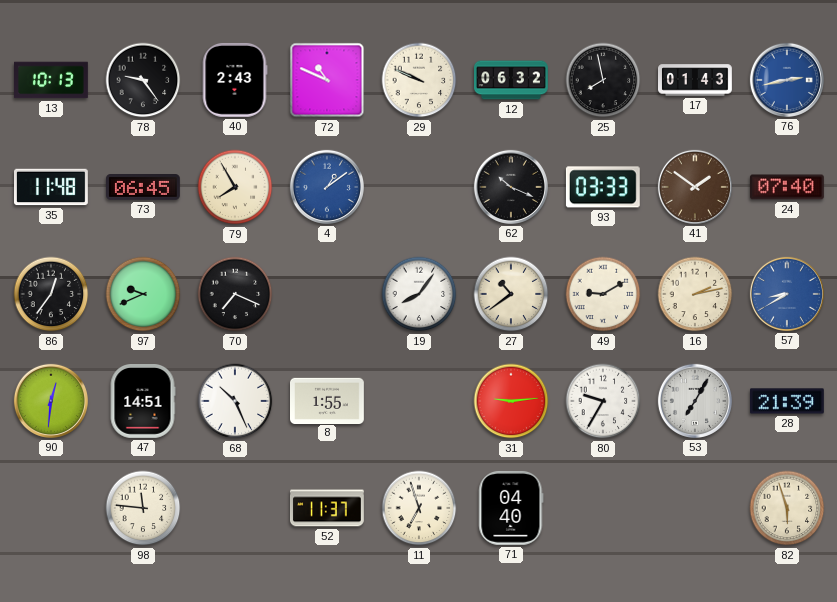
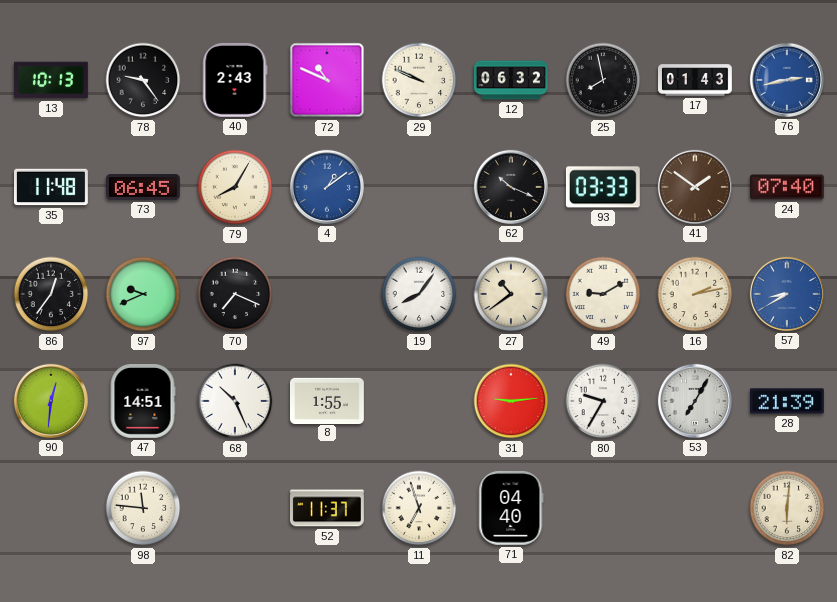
79: 7:55 -> 8:05
82: 5:57 -> 6:01
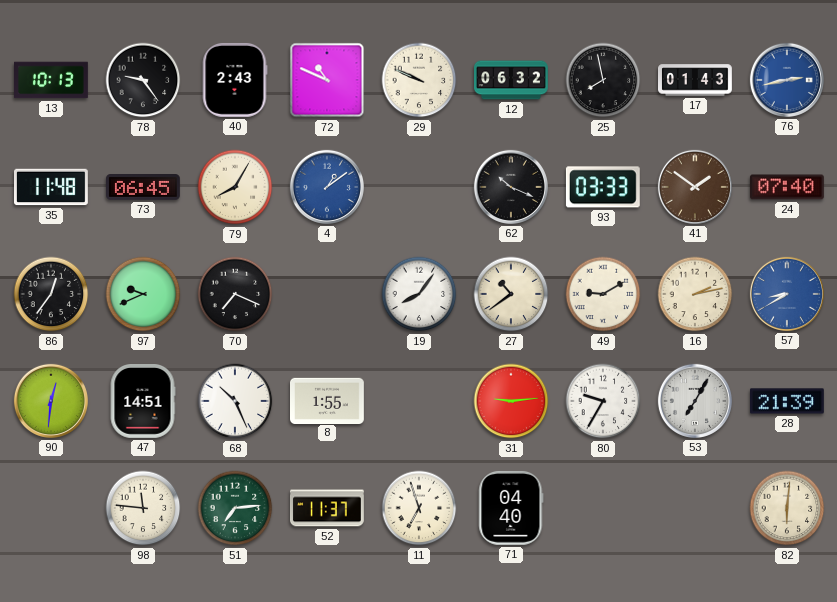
51: none -> 7:14
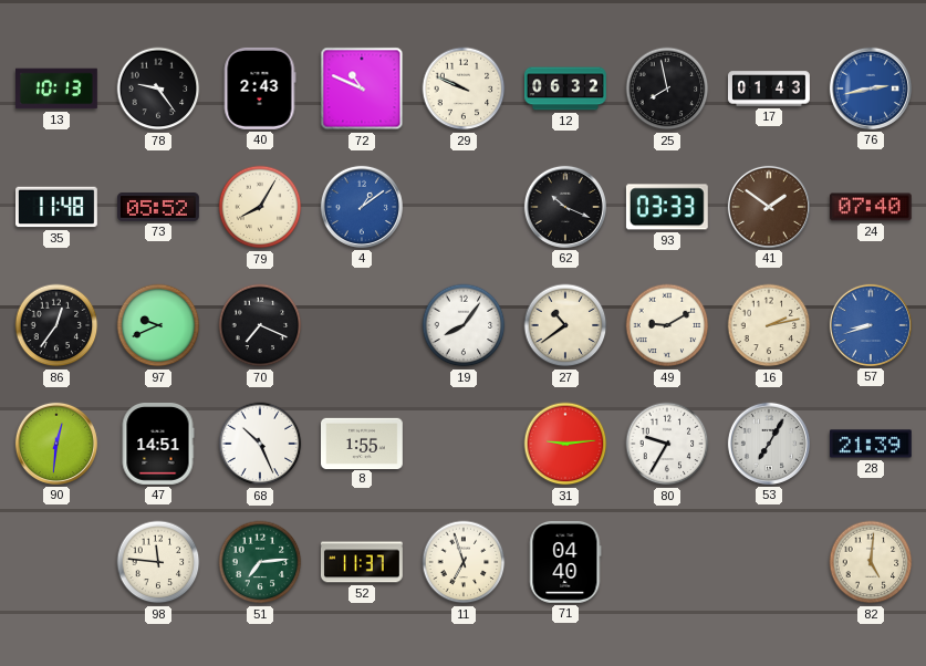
73: 06:45 -> 05:52
57: 8:40 -> 8:42
82: 6:01 -> 5:01
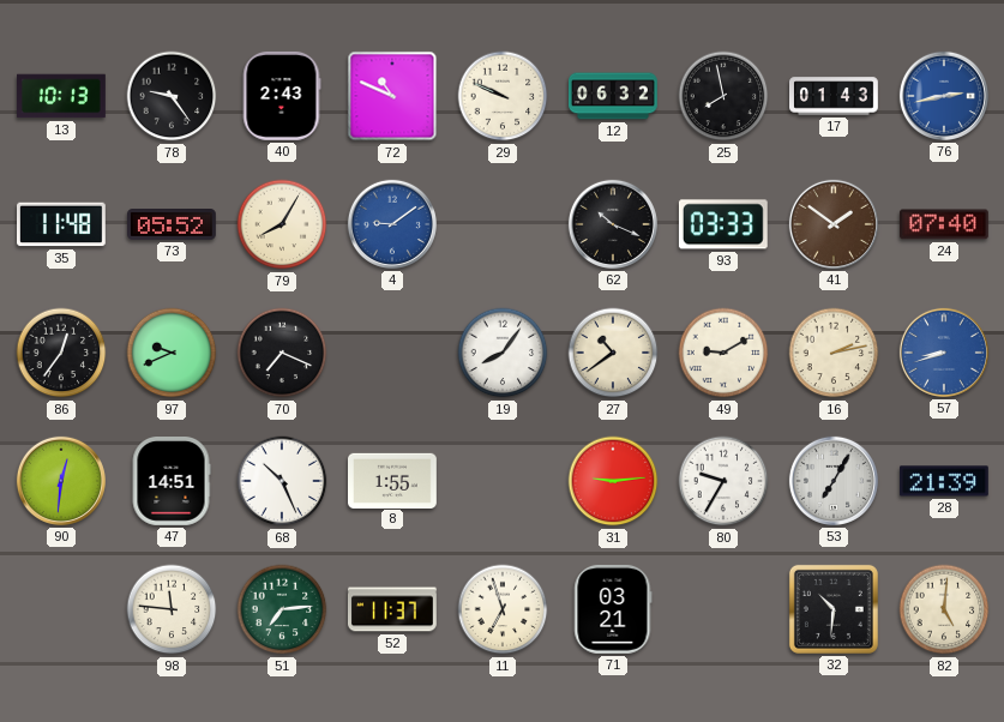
4: 1:09 -> 9:09
71: 04:40 -> 03:21
32: none -> 10:31
